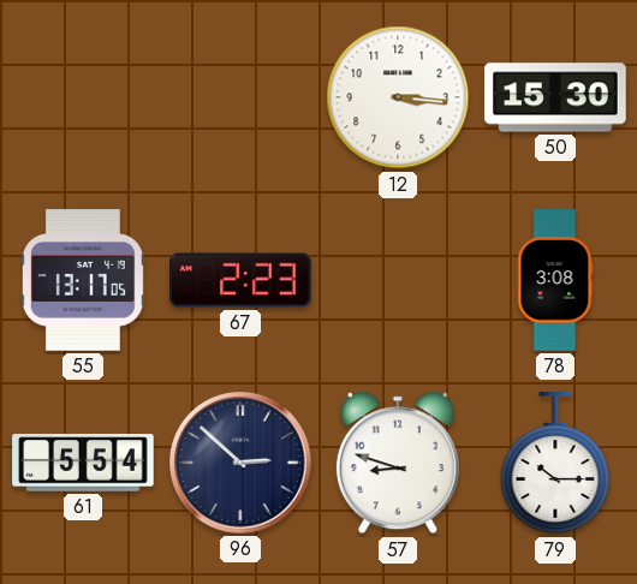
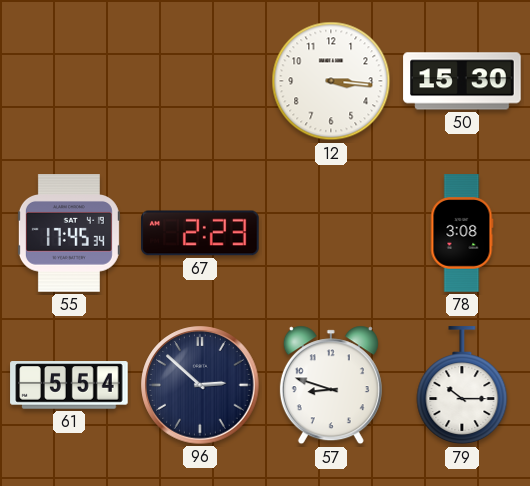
55: 13:17 -> 17:45
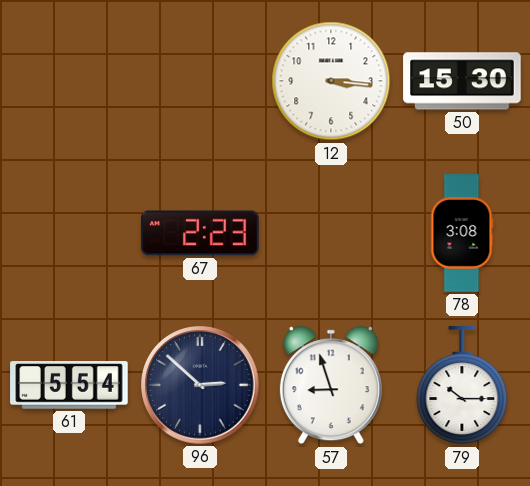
55: 17:45 -> none
57: 8:48 -> 8:57
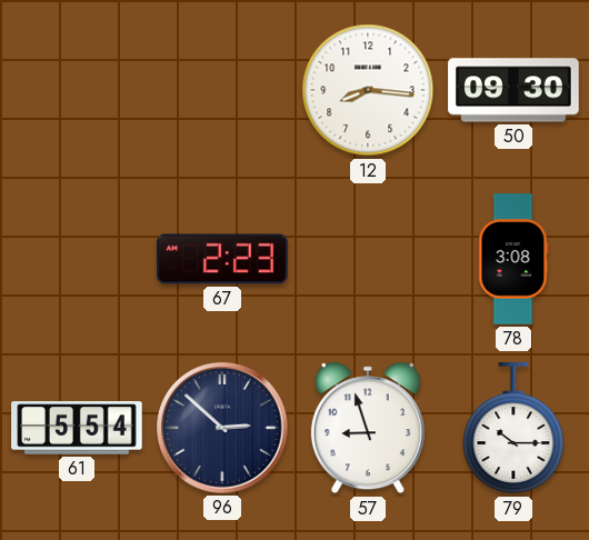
12: 3:16 -> 8:16
50: 15:30 -> 09:30
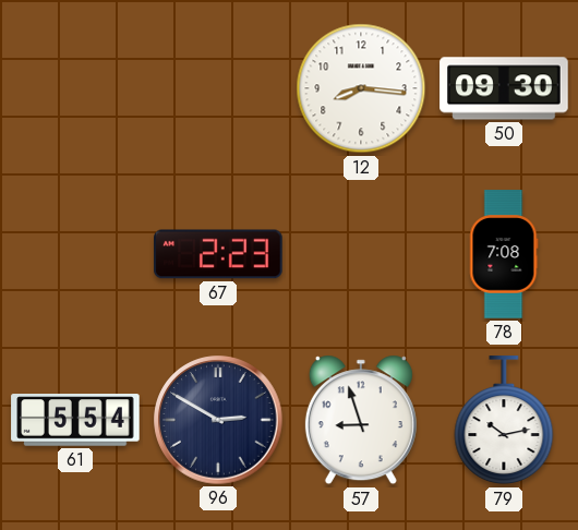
78: 3:08 -> 7:08
96: 2:52 -> 2:50
79: 10:15 -> 10:13
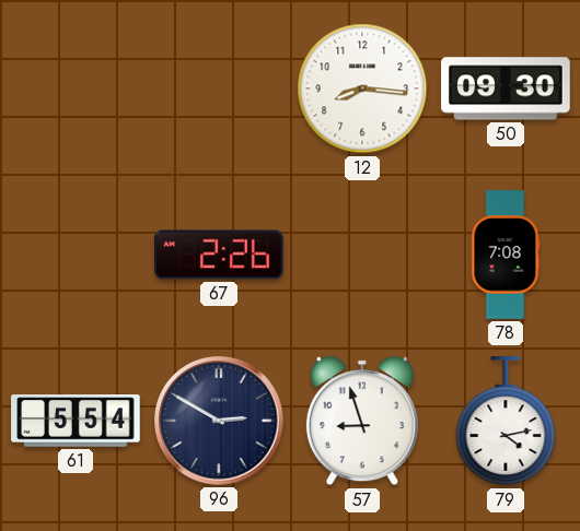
67: 2:23 -> 2:26
79: 10:13 -> 4:13
